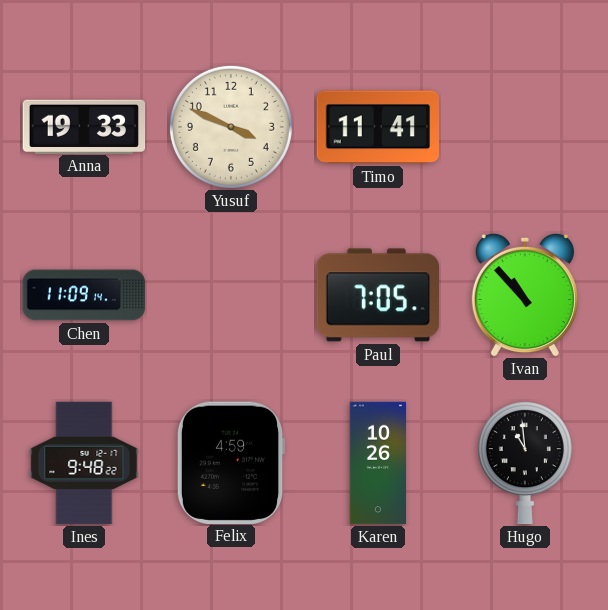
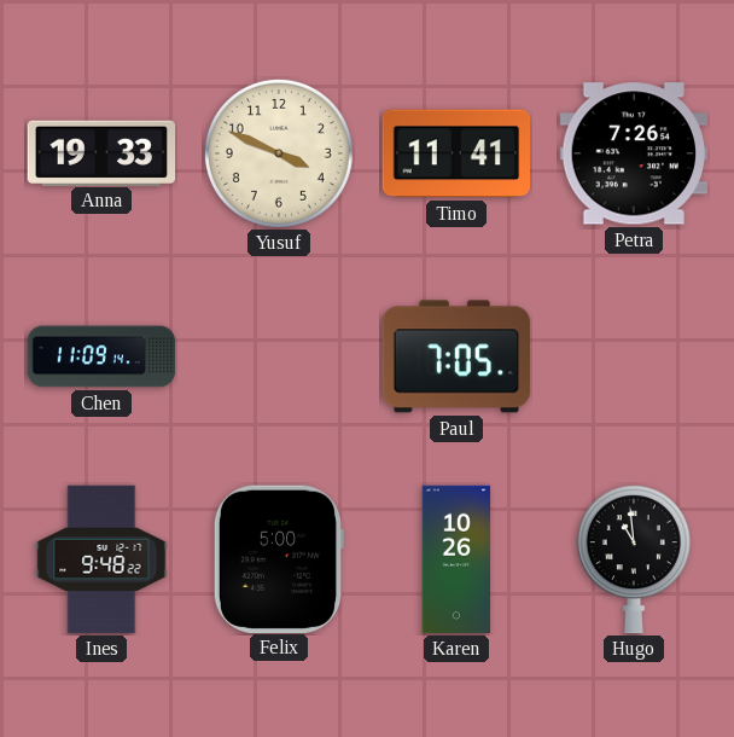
Petra: none -> 7:26
Ivan: 10:53 -> none
Felix: 4:59 -> 5:00
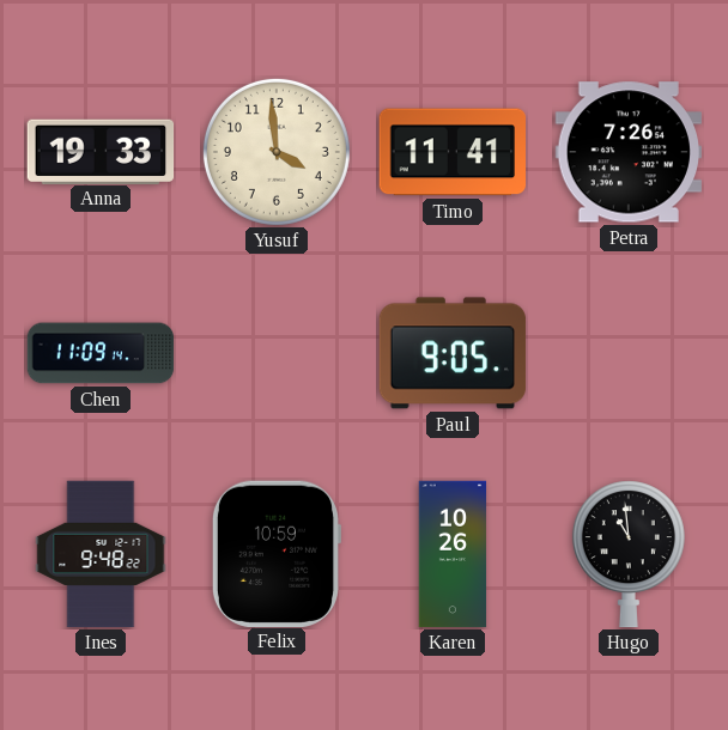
Yusuf: 3:49 -> 3:59
Paul: 7:05 -> 9:05
Felix: 5:00 -> 10:59
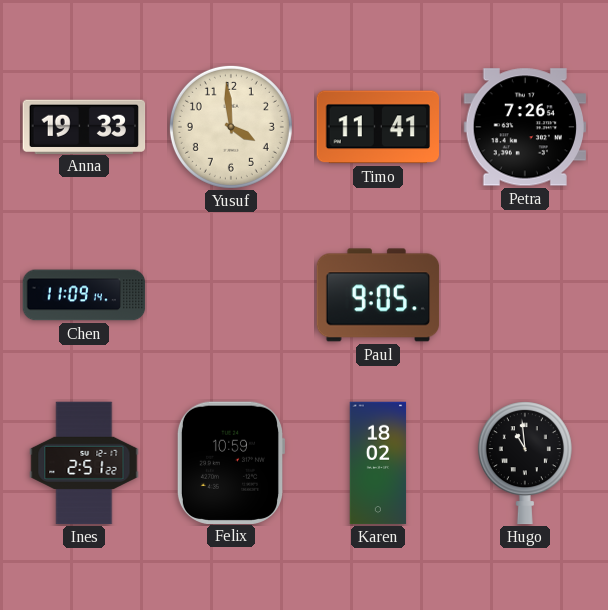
Ines: 9:48 -> 2:51
Karen: 10:26 -> 18:02
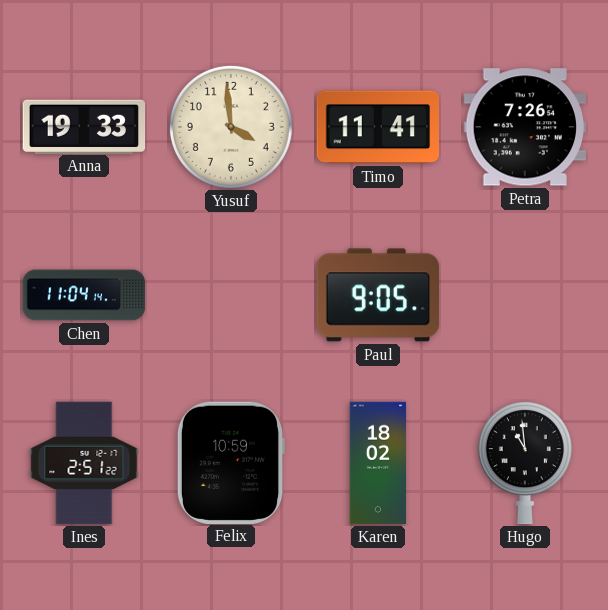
Chen: 11:09 -> 11:04
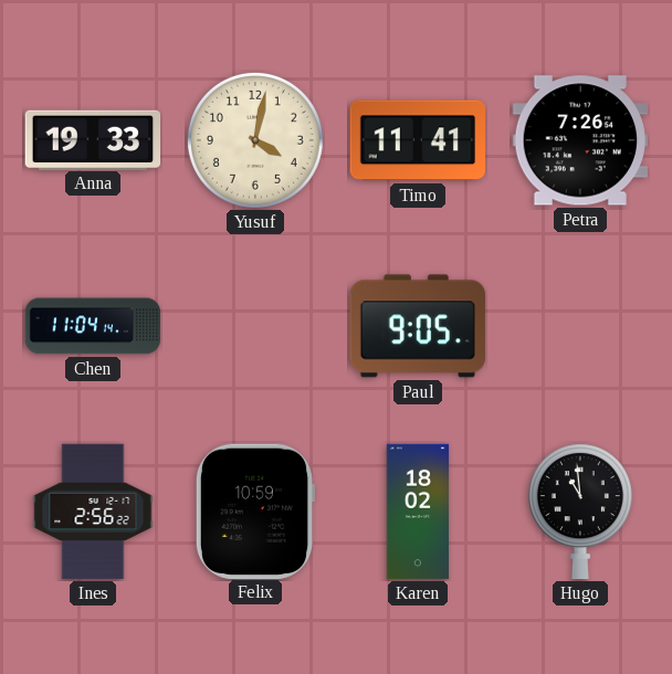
Yusuf: 3:59 -> 4:02
Ines: 2:51 -> 2:56
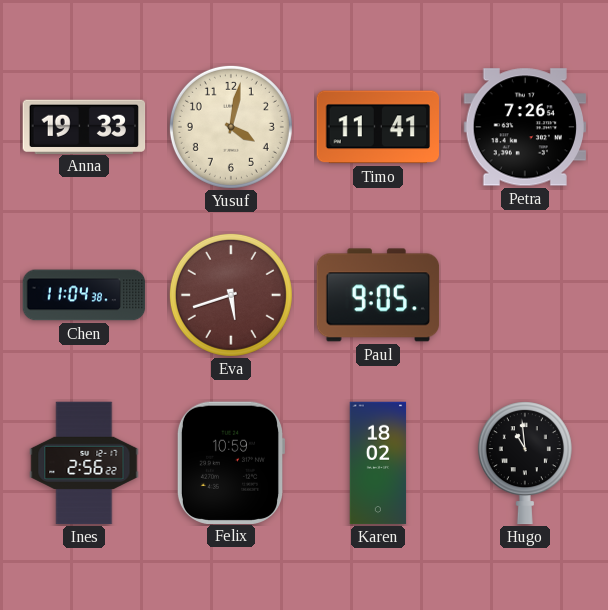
Chen: 11:04:14 -> 11:04:38
Eva: none -> 5:42
